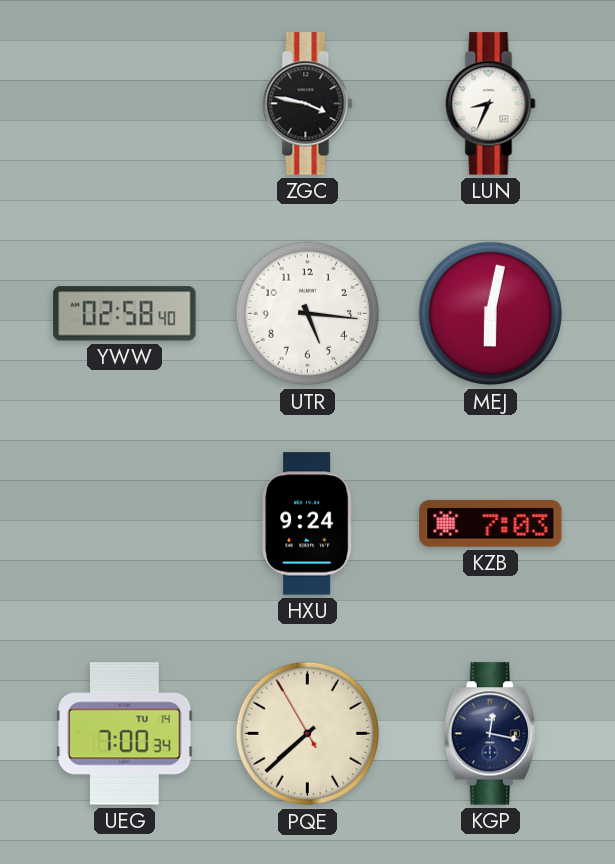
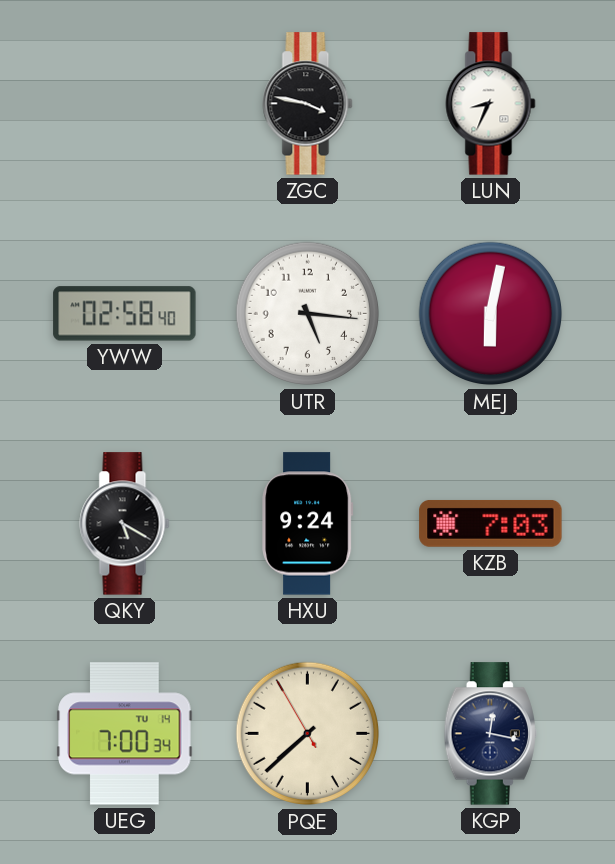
QKY: none -> 5:20
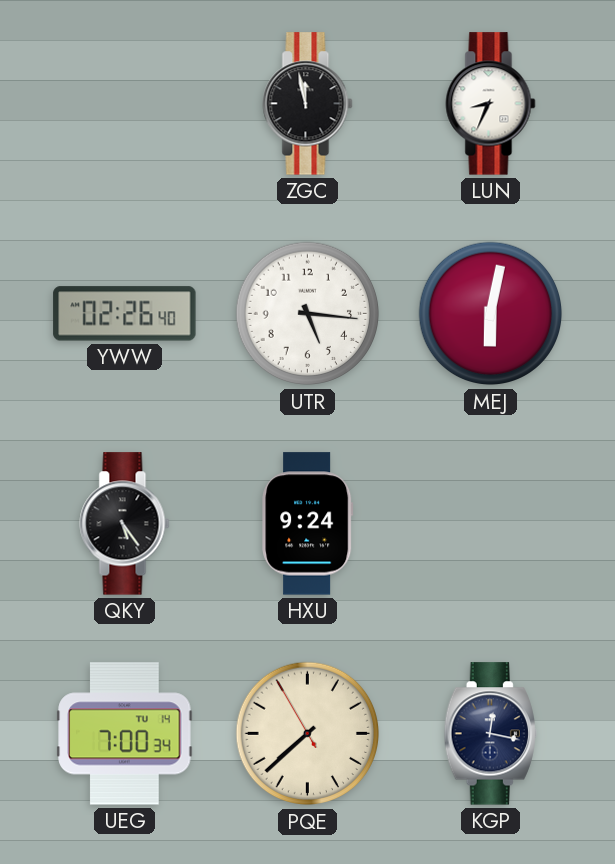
ZGC: 3:47 -> 11:58
YWW: 02:58 -> 02:26
QKY: 5:20 -> 5:24
KZB: 7:03 -> none
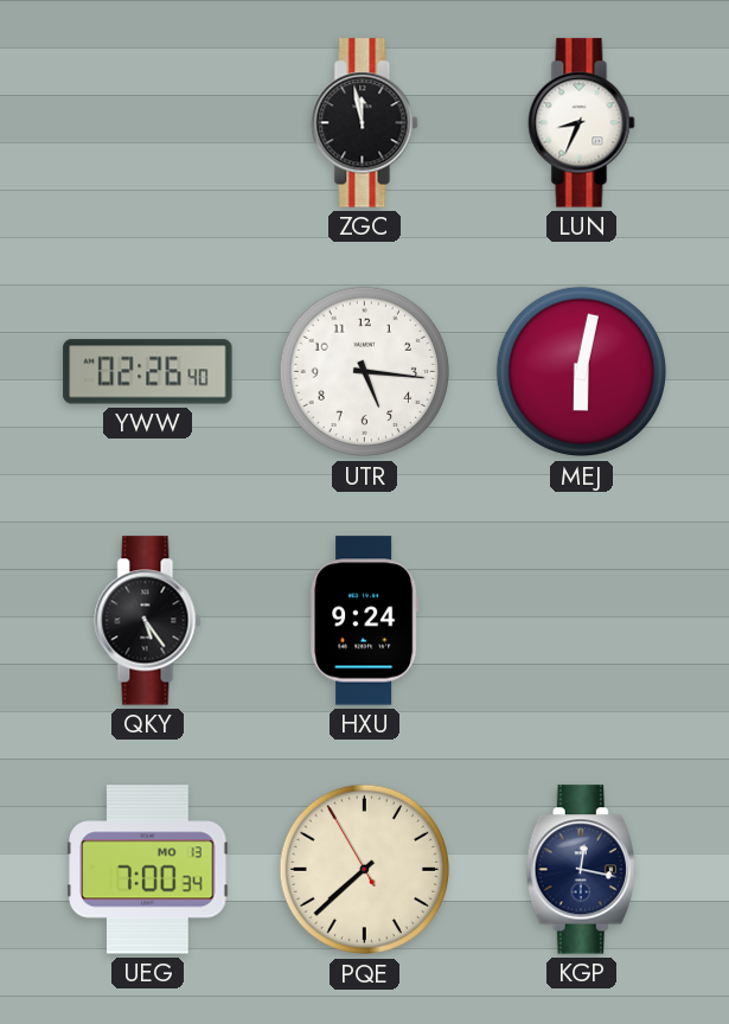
UEG date: TU 14 -> MO 13
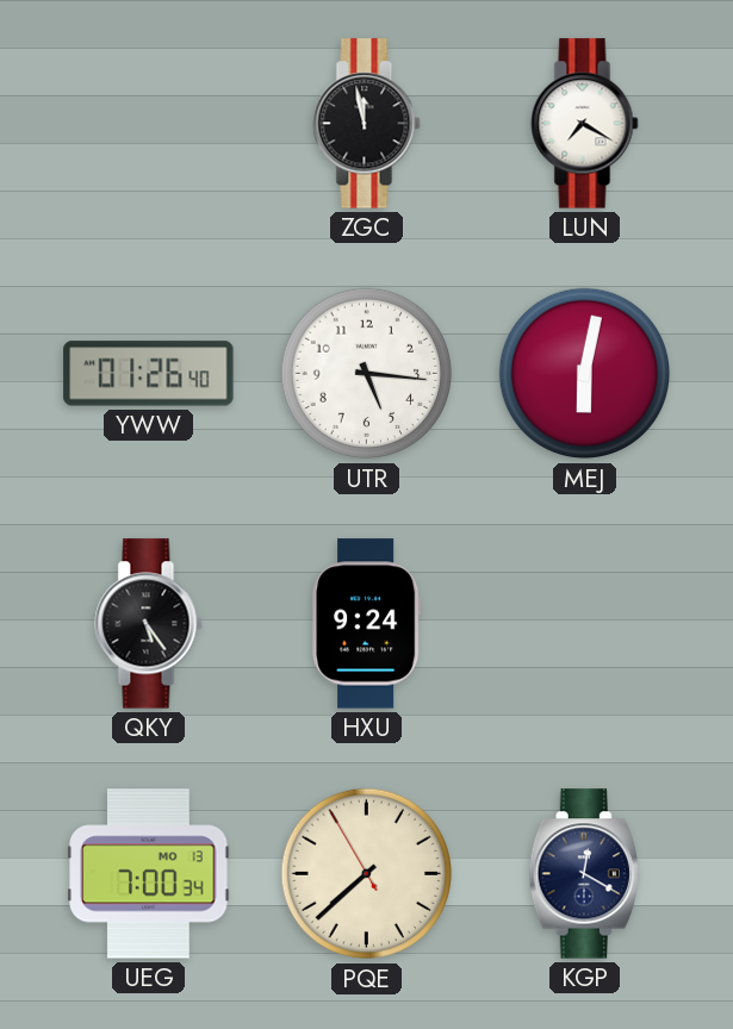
LUN: 8:34 -> 7:20
YWW: 02:26 -> 01:26
KGP: 12:17 -> 12:20
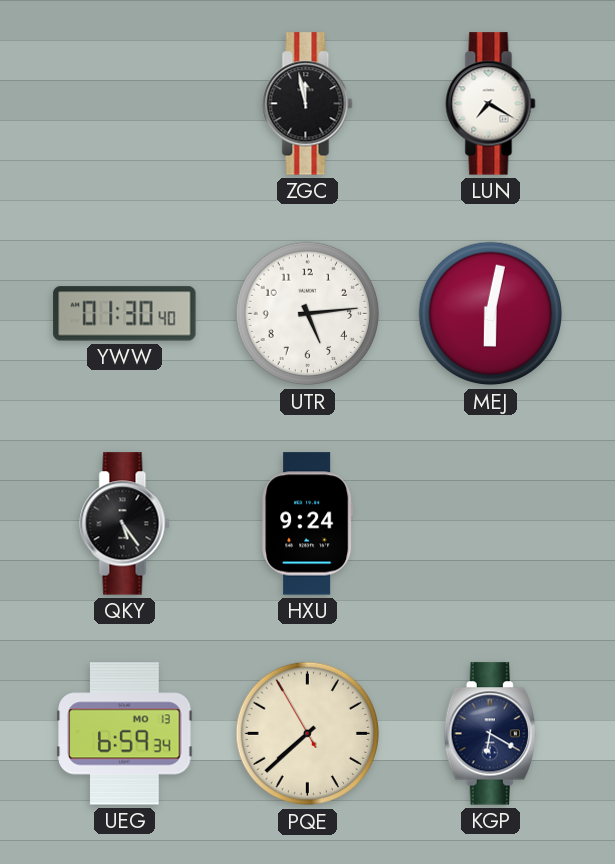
YWW: 01:26 -> 01:30
UTR: 5:16 -> 5:14
UEG: 7:00 -> 6:59
KGP: 12:20 -> 6:20
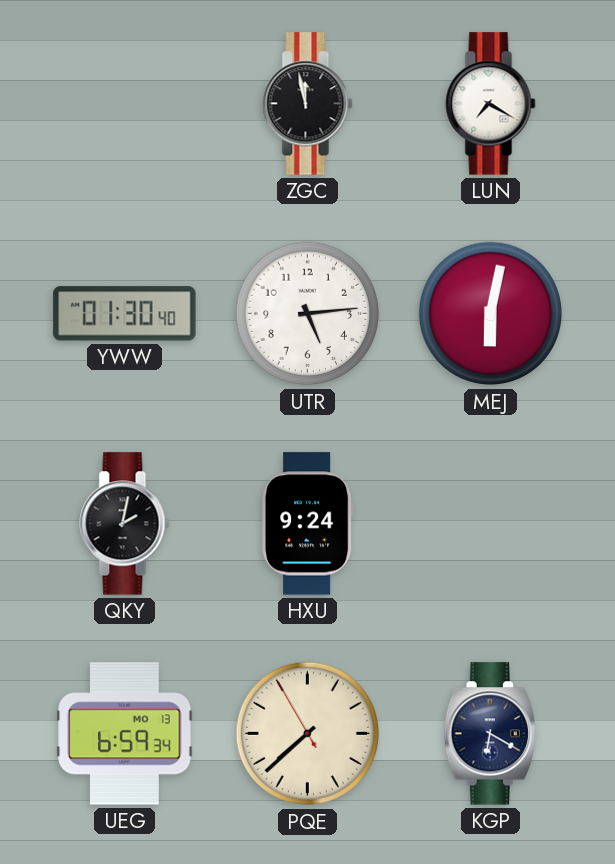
QKY: 5:24 -> 2:02
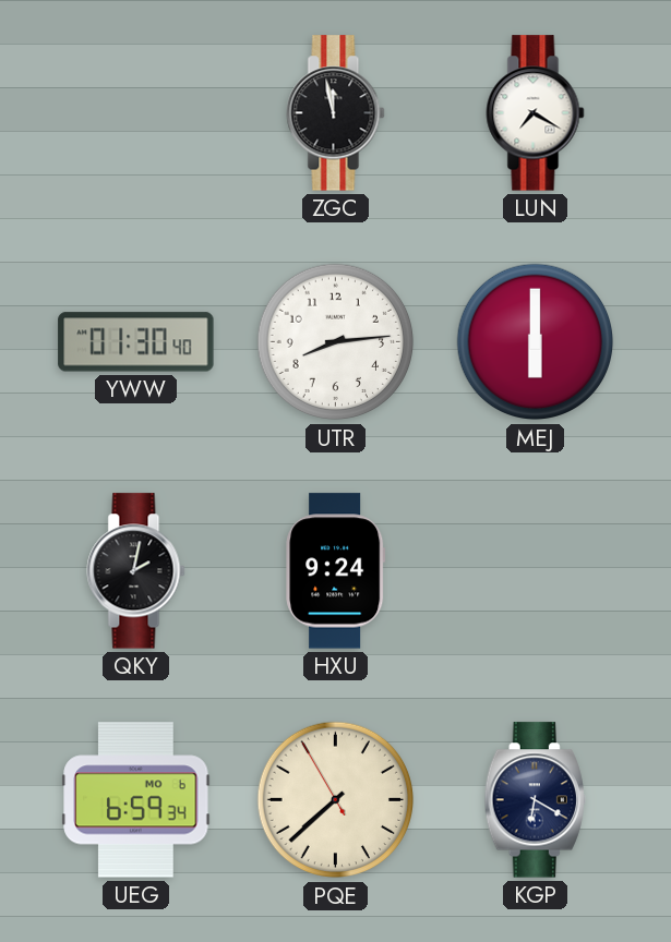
UTR: 5:14 -> 8:14
MEJ: 6:02 -> 6:00
UEG date: MO 13 -> MO 6
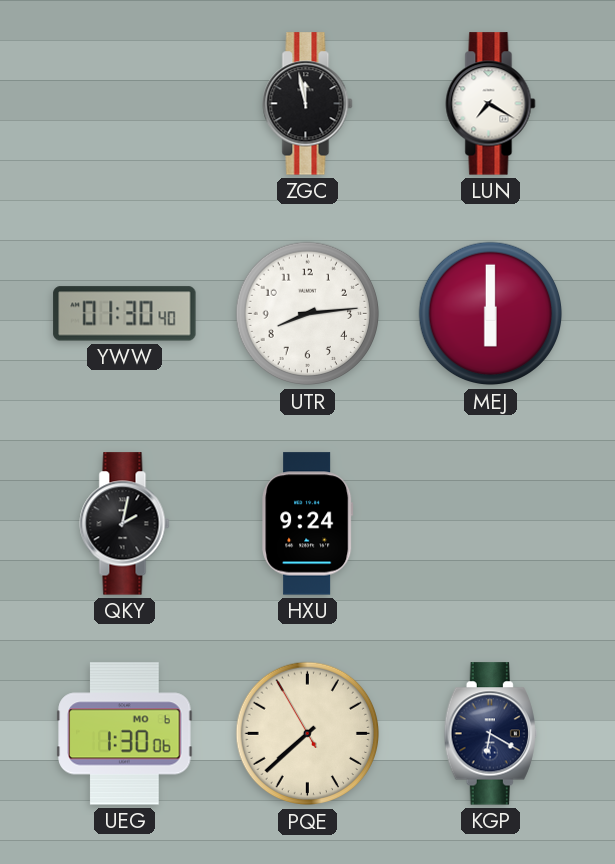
UEG: 6:59 -> 1:30
